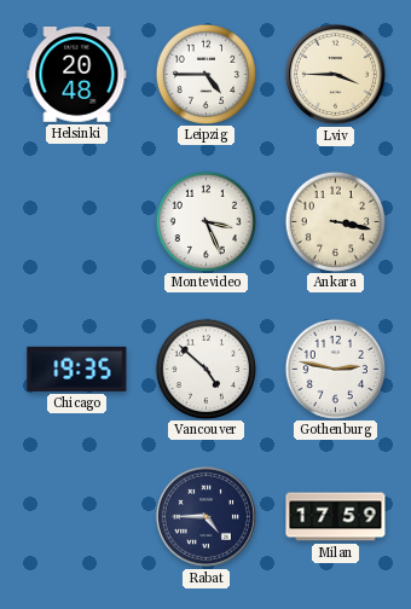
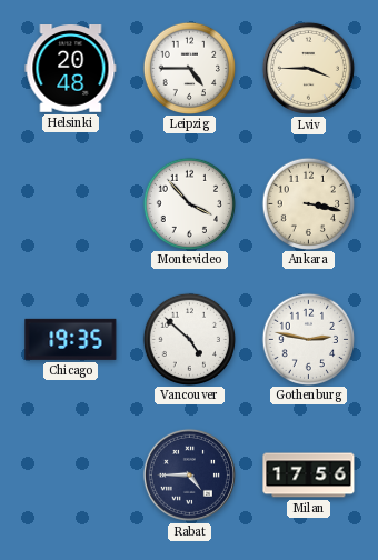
Montevideo: 3:26 -> 3:53
Milan: 17:59 -> 17:56
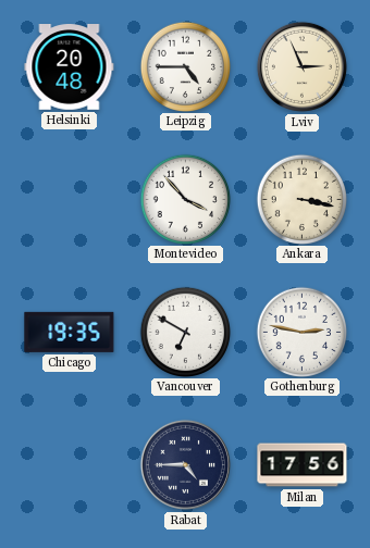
Lviv: 3:45 -> 2:56
Vancouver: 4:52 -> 6:50
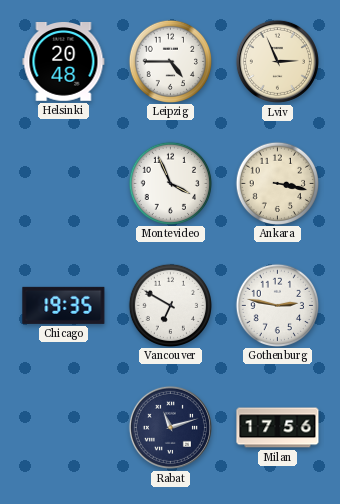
Montevideo: 3:53 -> 3:56
Rabat: 4:45 -> 11:12
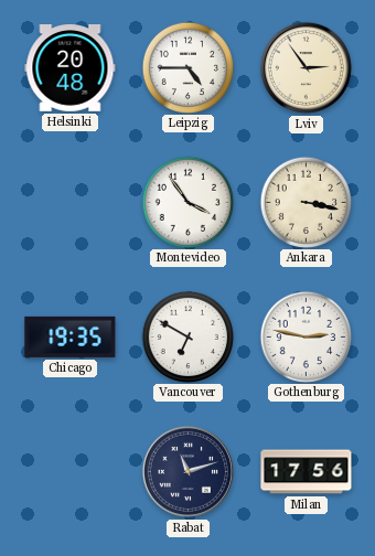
Lviv: 2:56 -> 2:54
Montevideo: 3:56 -> 3:54
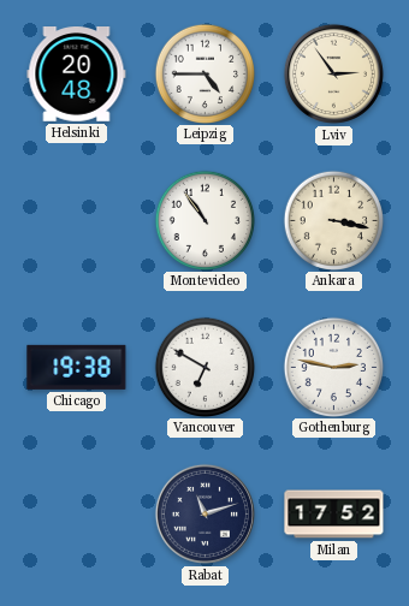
Montevideo: 3:54 -> 10:54
Chicago: 19:35 -> 19:38
Milan: 17:56 -> 17:52
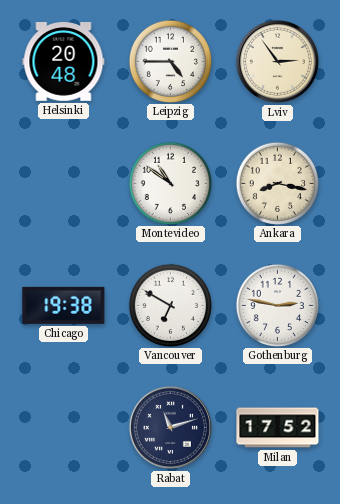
Montevideo: 10:54 -> 10:51
Ankara: 3:17 -> 8:17
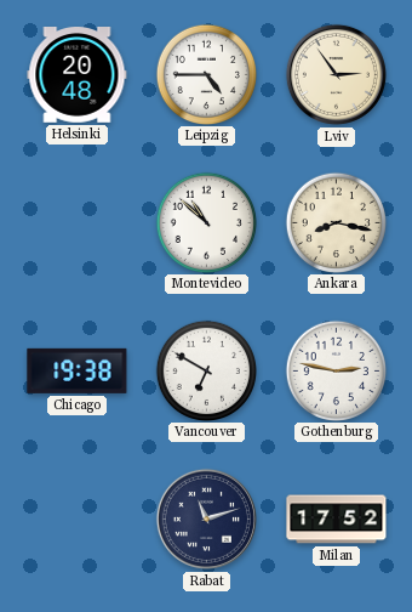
Montevideo: 10:51 -> 10:52
